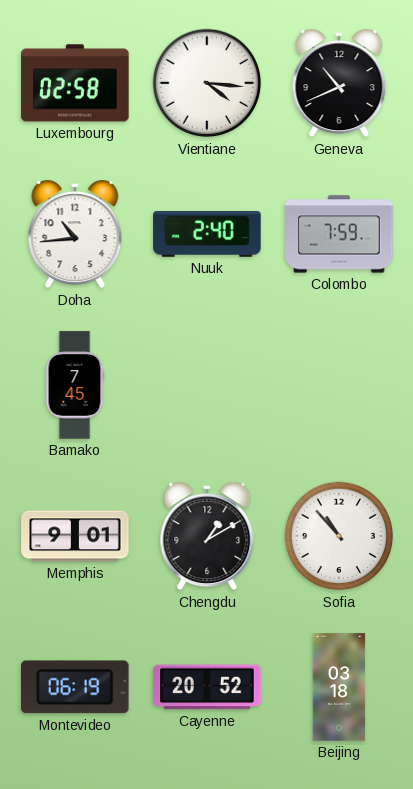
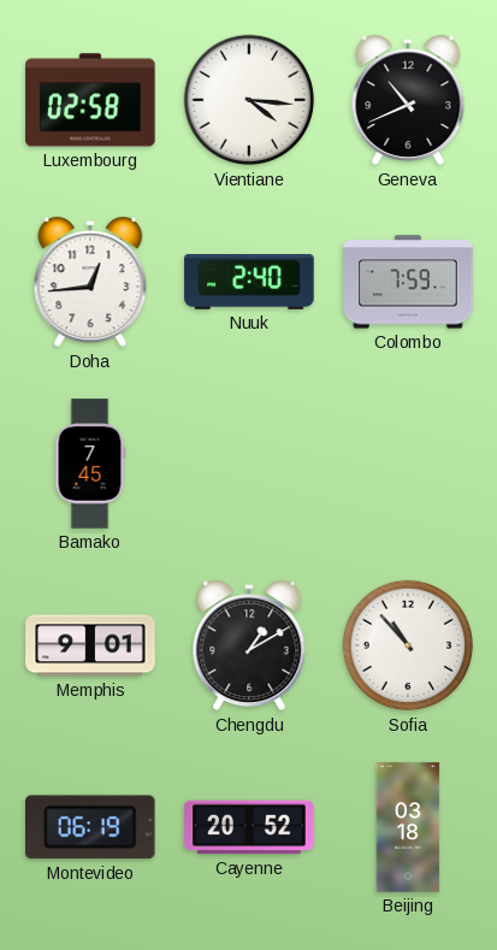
Doha: 10:44 -> 12:44
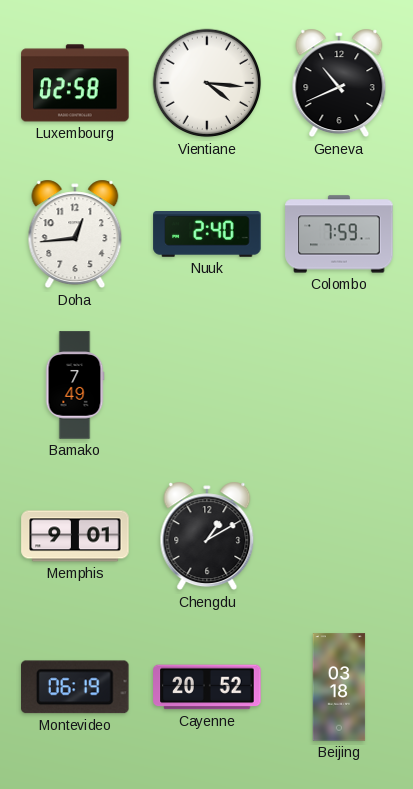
Bamako: 7:45 -> 7:49
Sofia: 10:53 -> none
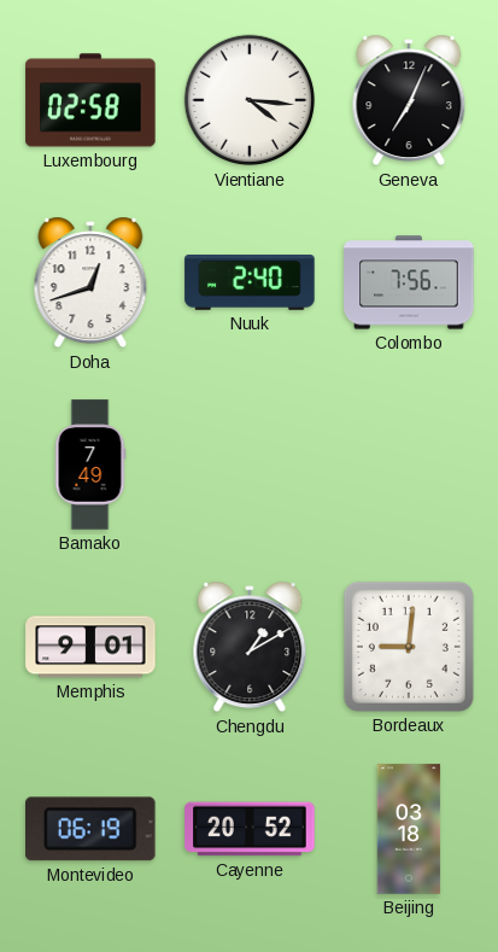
Geneva: 10:41 -> 7:04
Doha: 12:44 -> 12:42
Colombo: 7:59 -> 7:56
Bordeaux: none -> 9:01
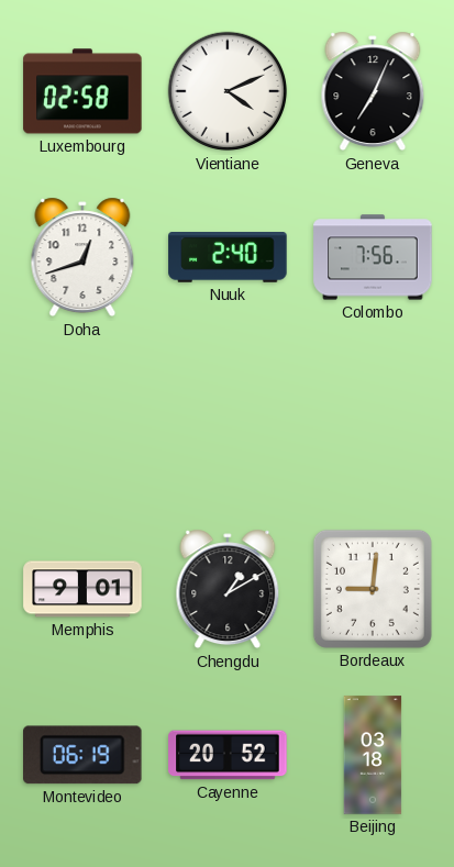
Vientiane: 4:16 -> 4:11
Bamako: 7:49 -> none
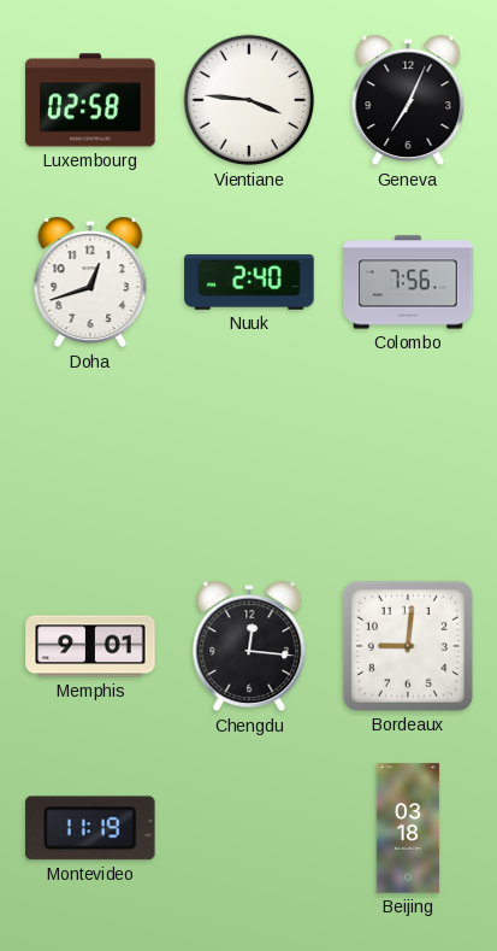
Vientiane: 4:11 -> 3:46
Chengdu: 1:10 -> 12:16
Montevideo: 06:19 -> 11:19
Cayenne: 20:52 -> none
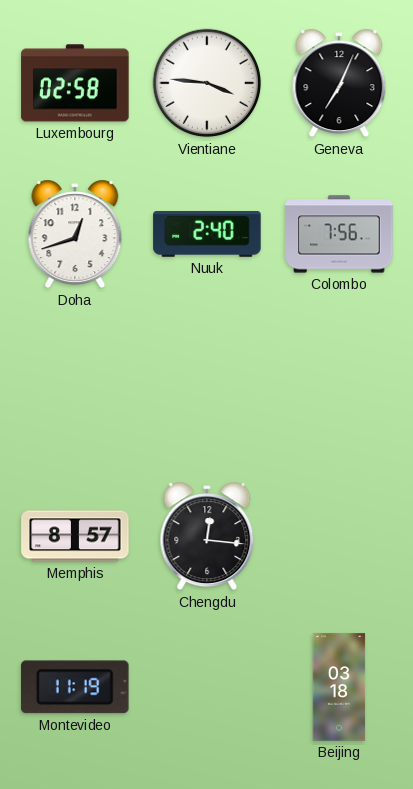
Memphis: 9:01 -> 8:57
Bordeaux: 9:01 -> none
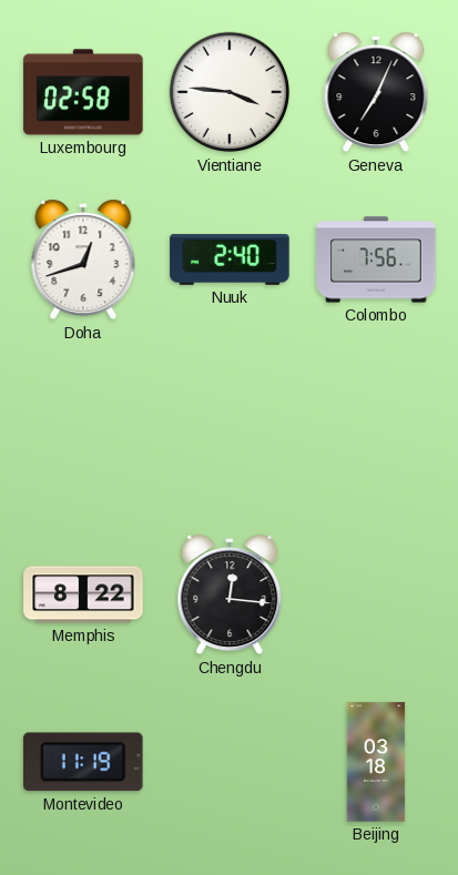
Memphis: 8:57 -> 8:22
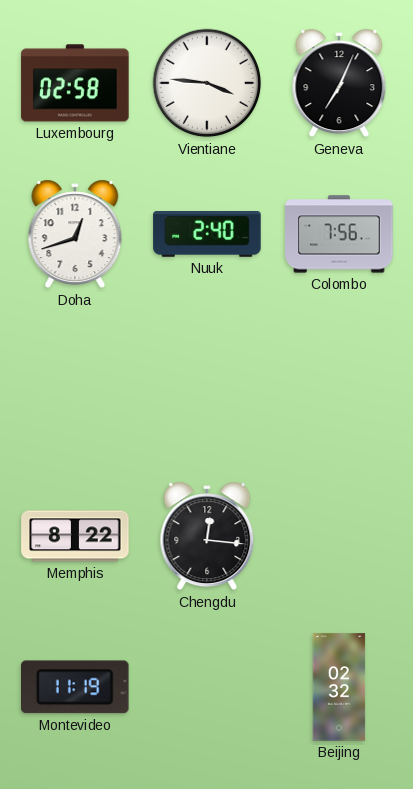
Beijing: 03:18 -> 02:32
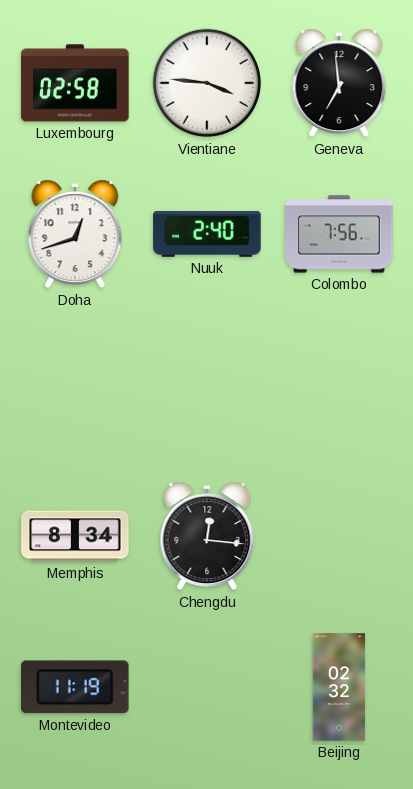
Geneva: 7:04 -> 6:59
Memphis: 8:22 -> 8:34
